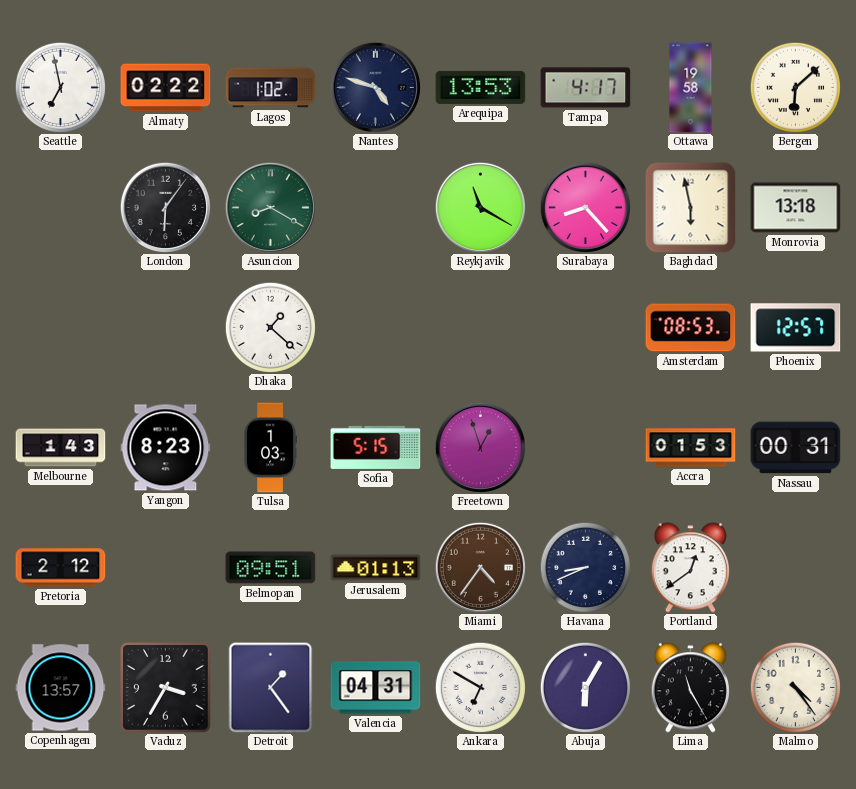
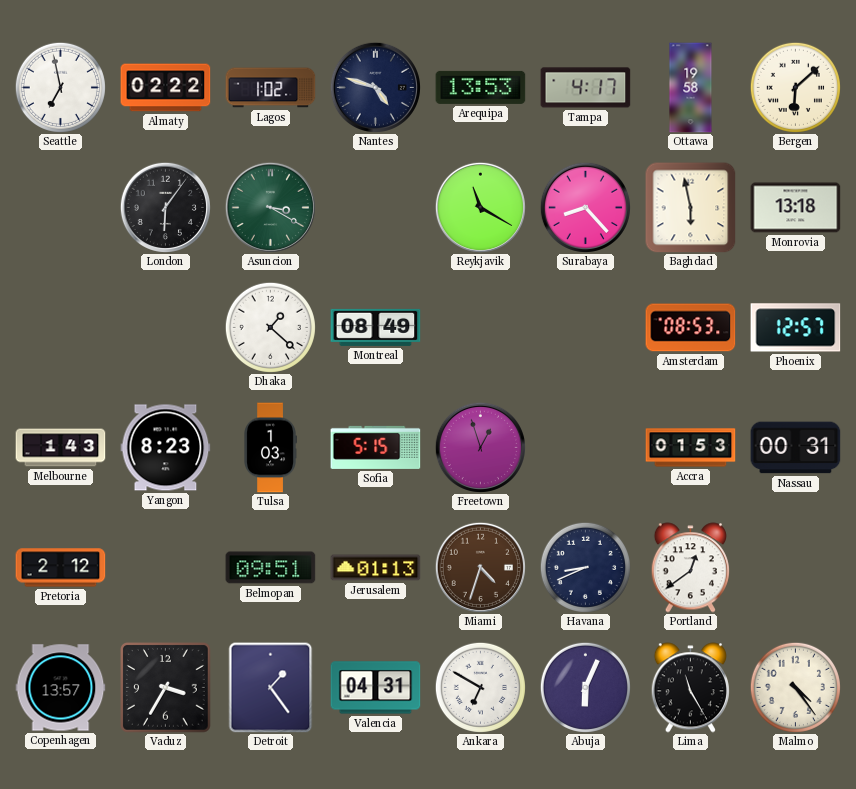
Asuncion: 8:20 -> 3:20
Montreal: none -> 08:49
Miami: 4:36 -> 4:33
Abuja: 6:05 -> 6:04
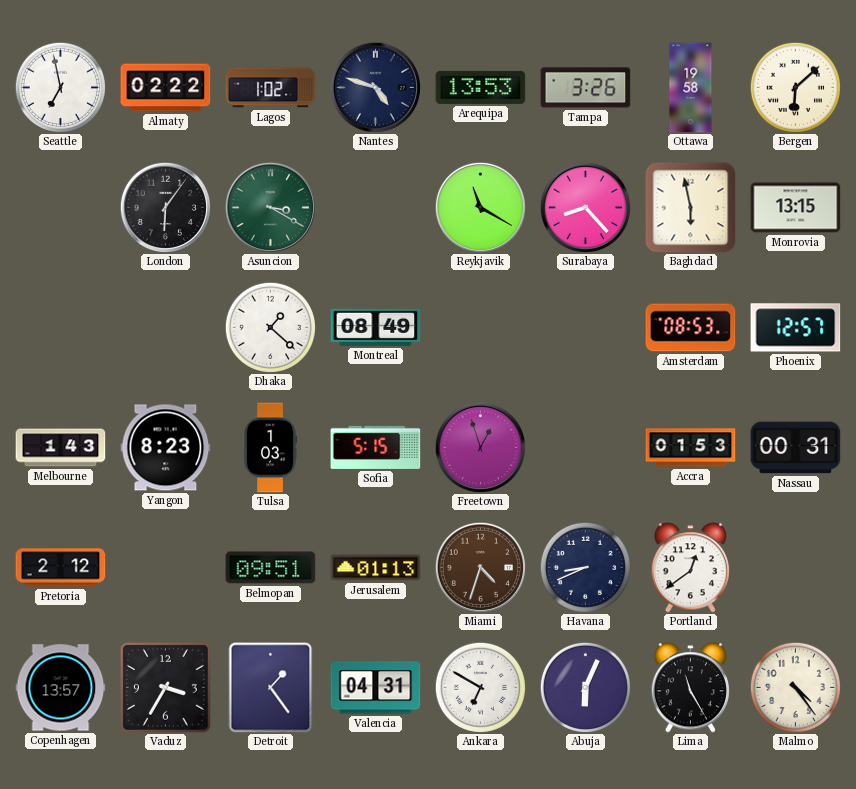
Tampa: 4:17 -> 3:26
Monrovia: 13:18 -> 13:15
